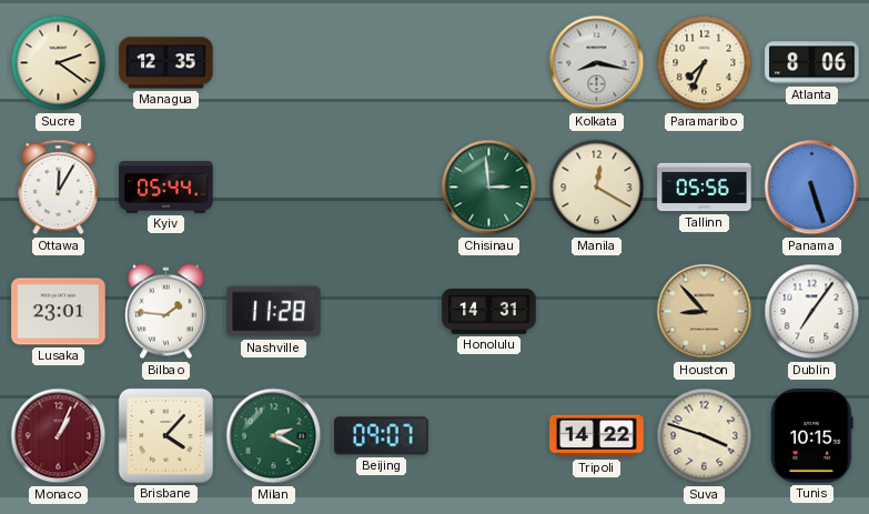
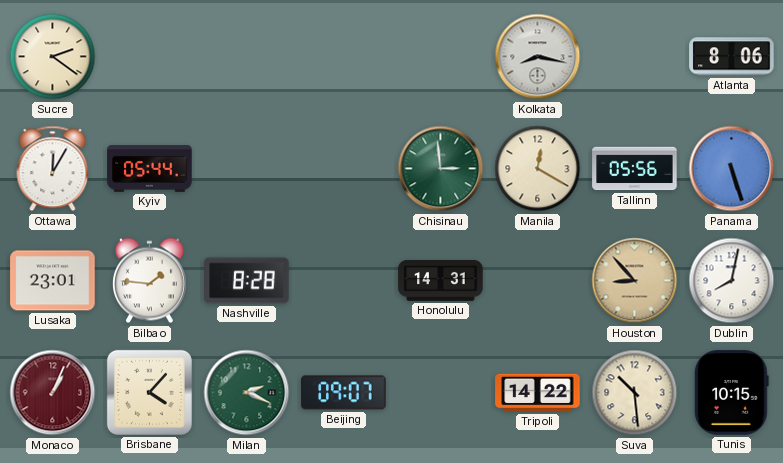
Managua: 12:35 -> none
Paramaribo: 7:34 -> none
Nashville: 11:28 -> 8:28
Dublin: 7:06 -> 8:02
Suva: 3:48 -> 10:29
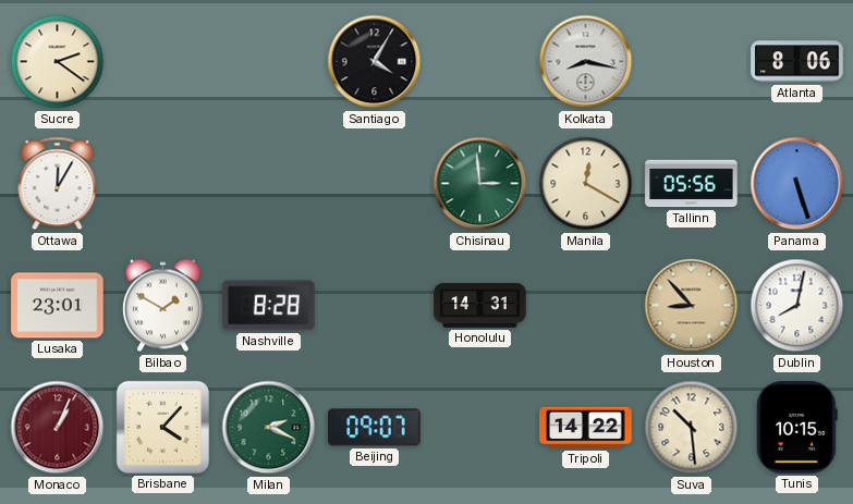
Santiago: none -> 4:05
Kyiv: 05:44 -> none
Bilbao: 1:46 -> 1:50
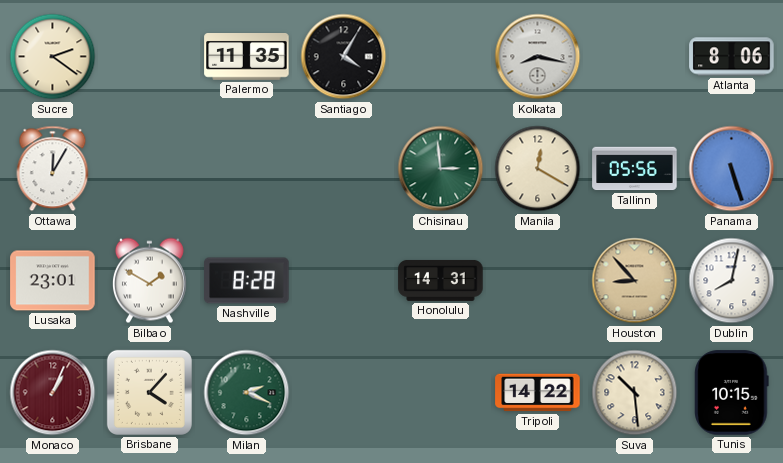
Palermo: none -> 11:35
Beijing: 09:07 -> none
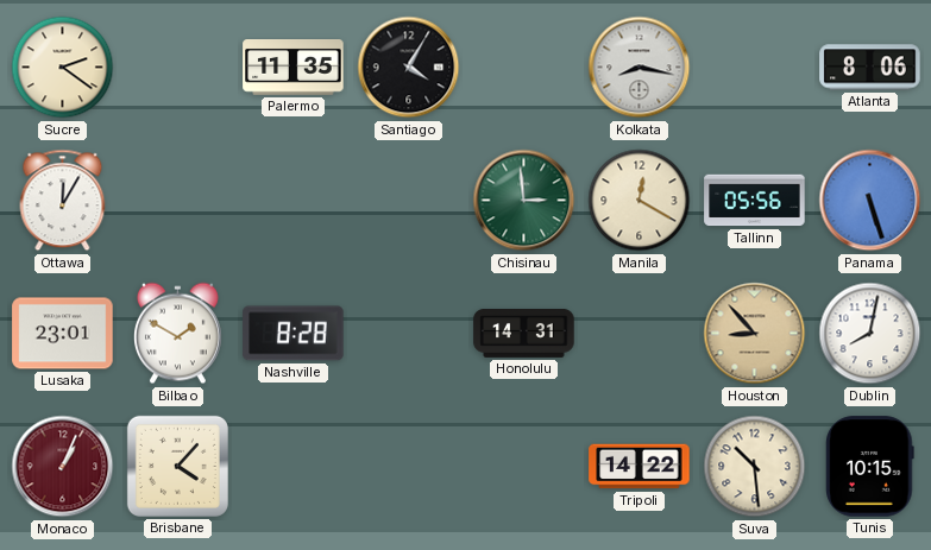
Milan: 2:19 -> none
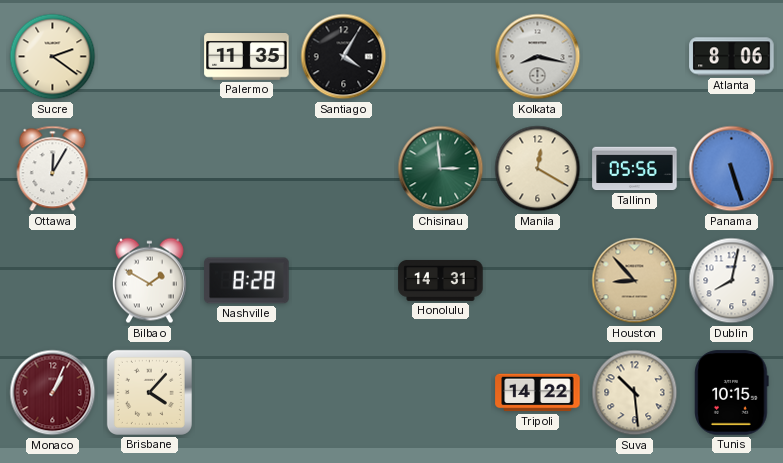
Lusaka: 23:01 -> none
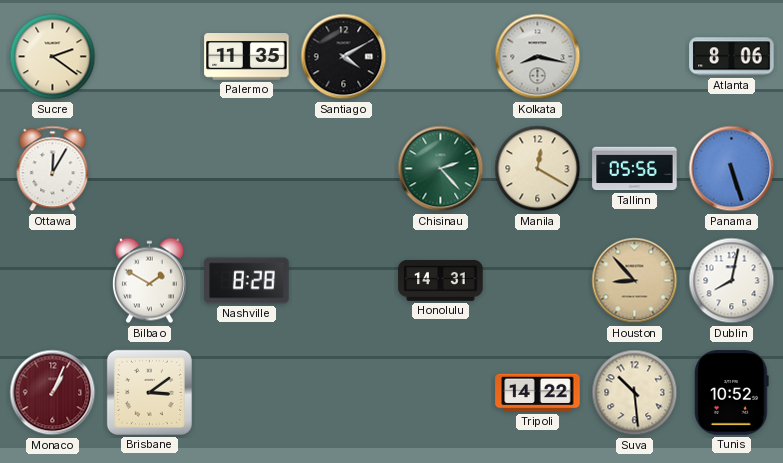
Santiago: 4:05 -> 4:10
Chisinau: 2:59 -> 2:23
Brisbane: 4:07 -> 3:09
Tunis: 10:15 -> 10:52
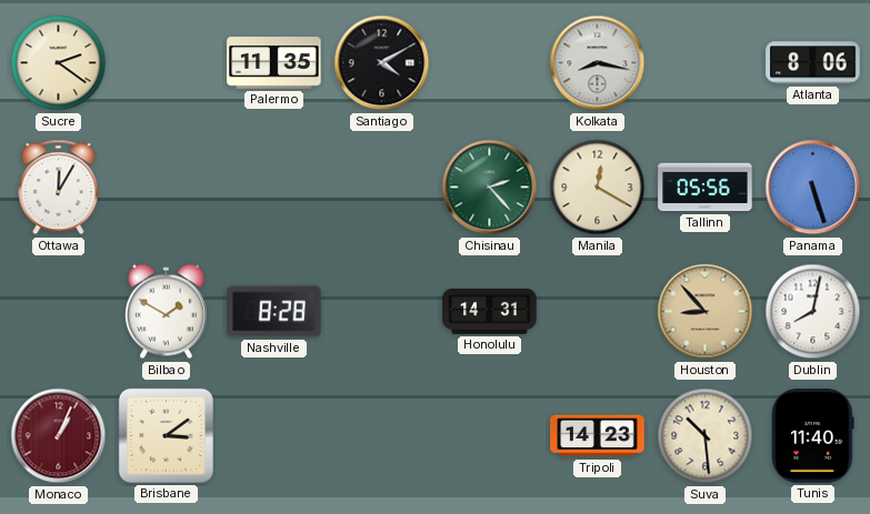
Tripoli: 14:22 -> 14:23
Tunis: 10:52 -> 11:40
